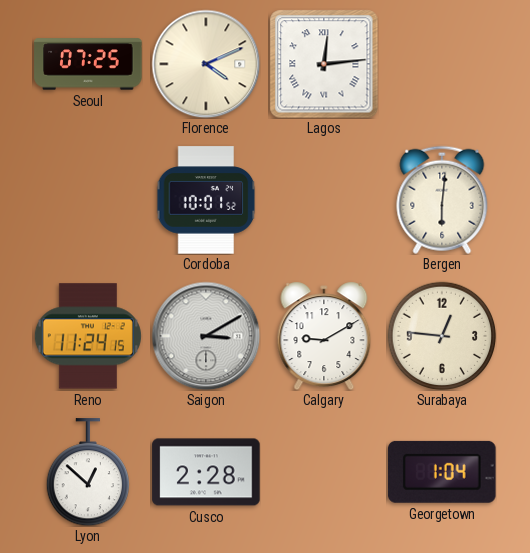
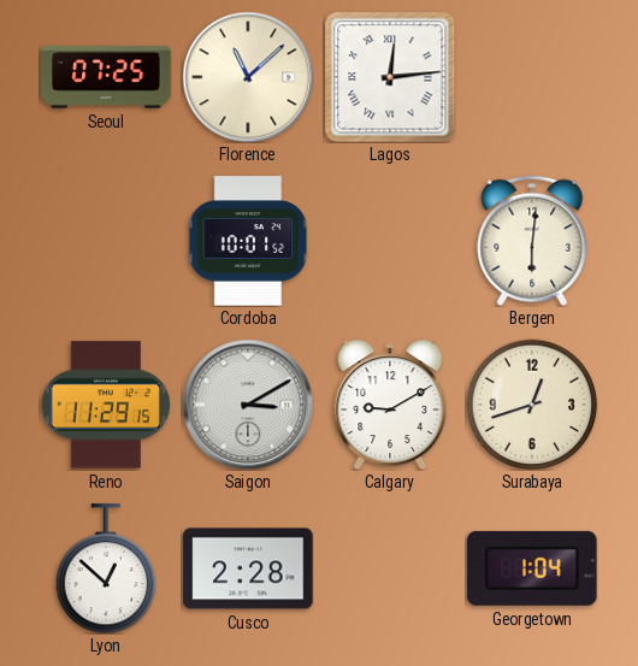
Florence: 4:11 -> 11:08
Reno: 11:24 -> 11:29
Surabaya: 12:46 -> 12:42
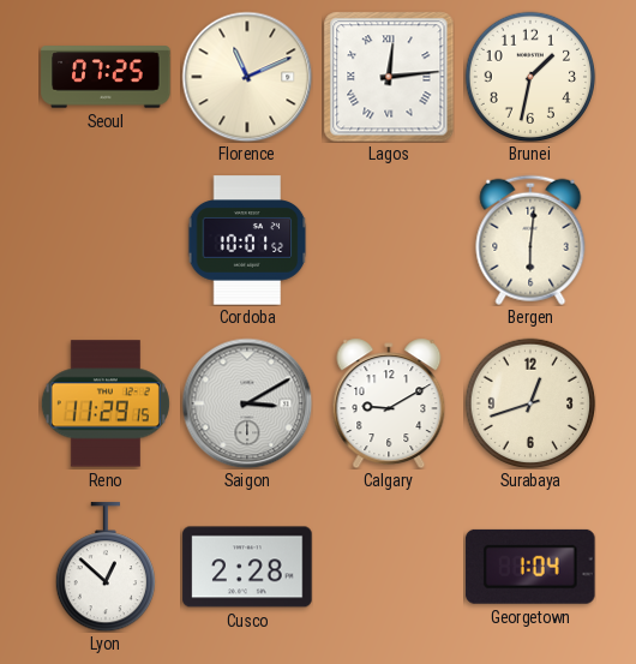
Florence: 11:08 -> 11:11
Brunei: none -> 1:32
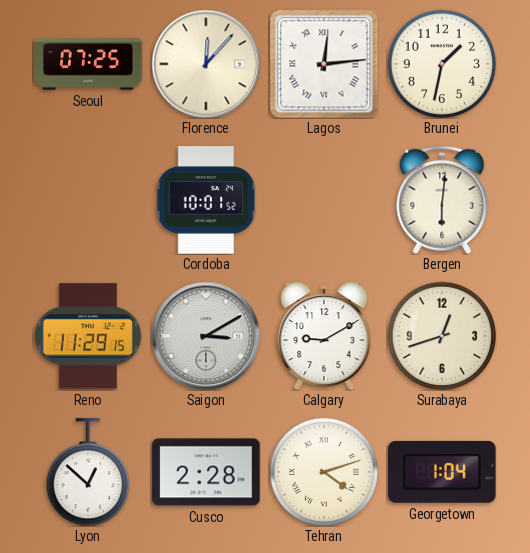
Florence: 11:11 -> 12:07
Tehran: none -> 4:12
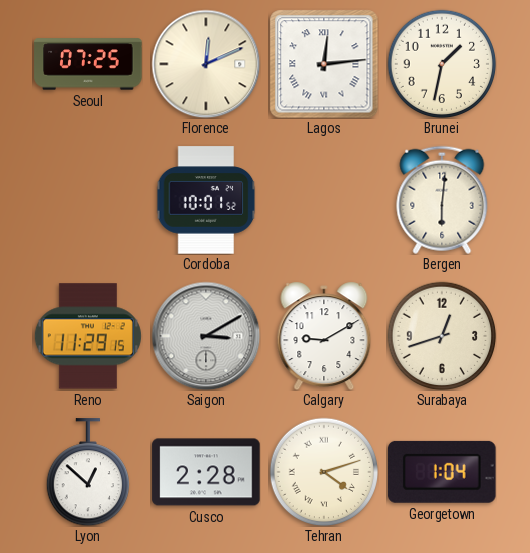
Florence: 12:07 -> 12:11
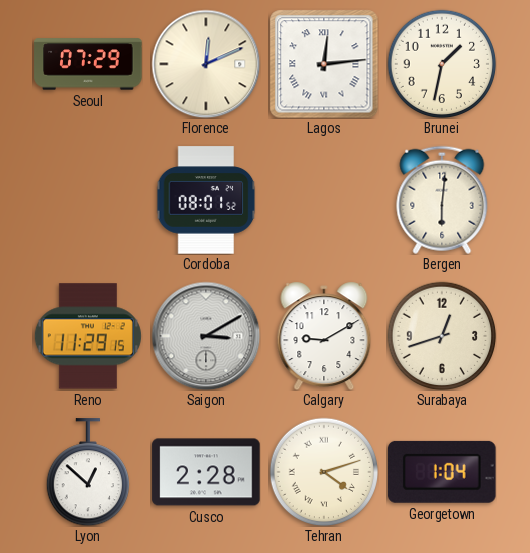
Seoul: 07:25 -> 07:29
Cordoba: 10:01 -> 08:01
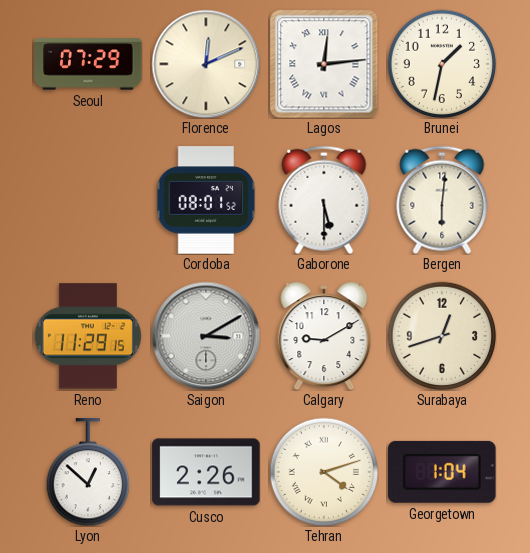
Gaborone: none -> 5:30
Cusco: 2:28 -> 2:26
